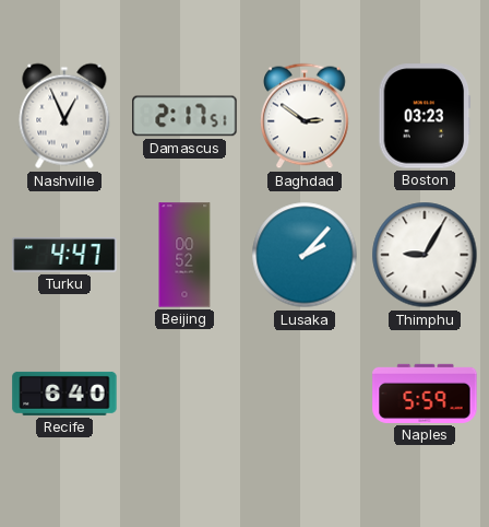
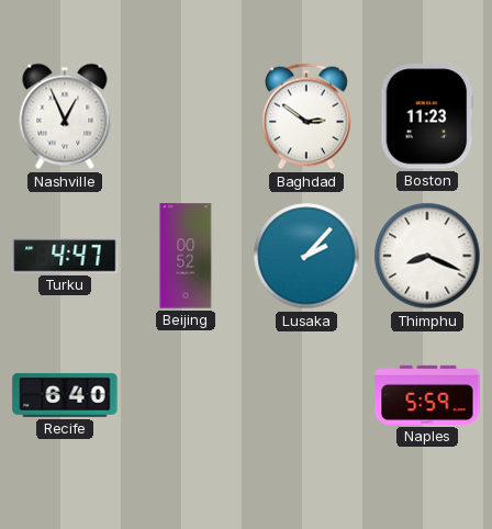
Damascus: 2:17 -> none
Boston: 03:23 -> 11:23
Thimphu: 9:05 -> 8:19
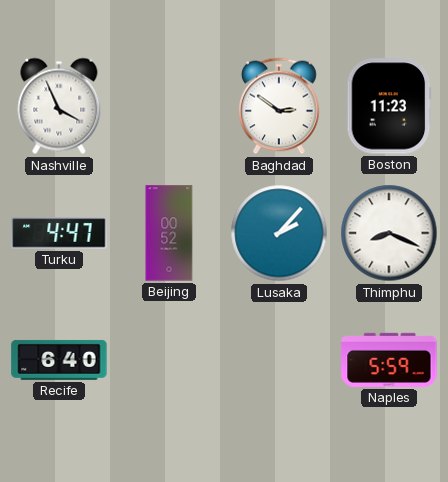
Nashville: 12:56 -> 3:56
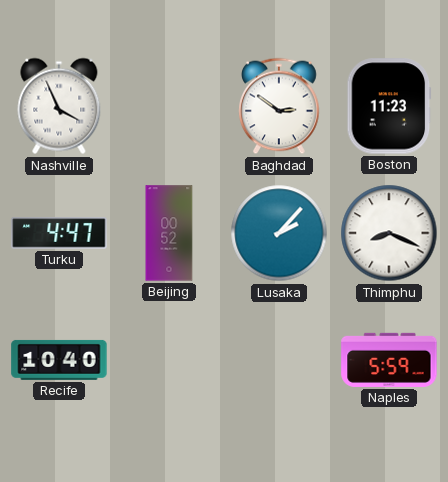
Recife: 6:40 -> 10:40
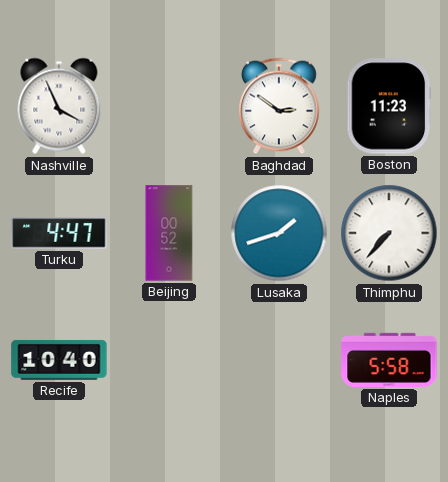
Lusaka: 2:07 -> 1:42
Thimphu: 8:19 -> 7:37
Naples: 5:59 -> 5:58
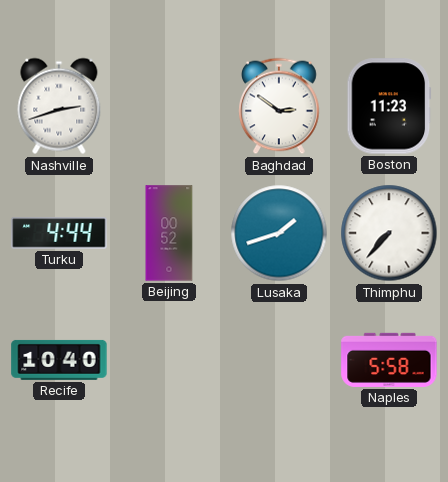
Nashville: 3:56 -> 2:42
Turku: 4:47 -> 4:44
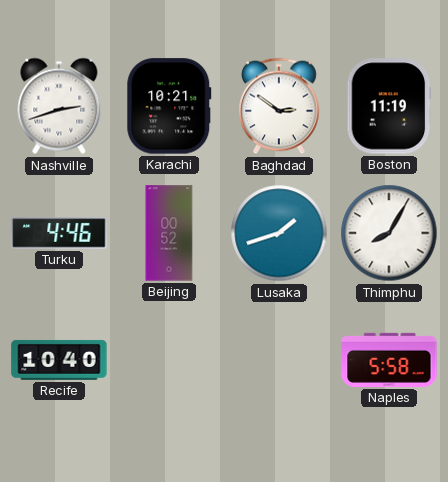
Karachi: none -> 10:21
Boston: 11:23 -> 11:19
Turku: 4:44 -> 4:46
Thimphu: 7:37 -> 8:05
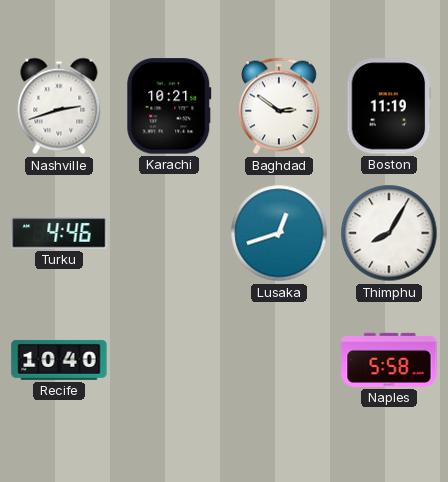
Beijing: 00:52 -> none
Lusaka: 1:42 -> 12:42
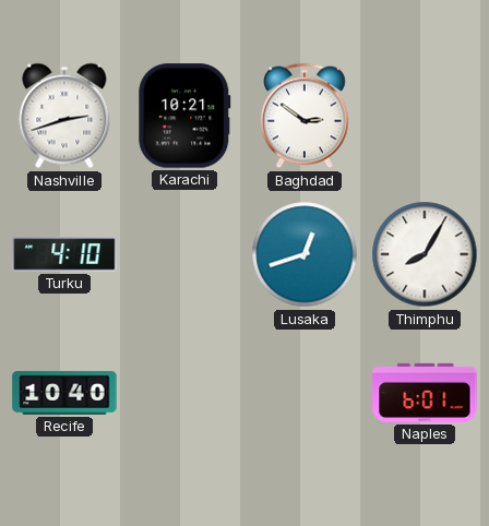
Boston: 11:19 -> none
Turku: 4:46 -> 4:10
Naples: 5:58 -> 6:01
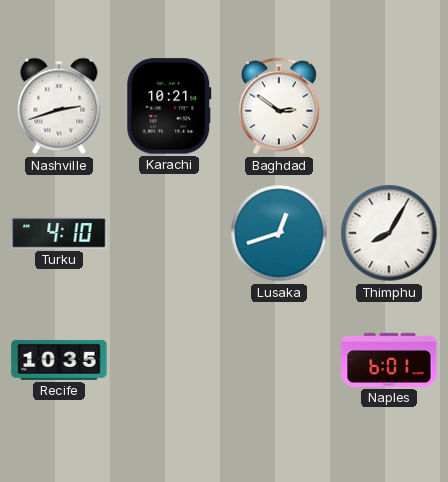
Recife: 10:40 -> 10:35
